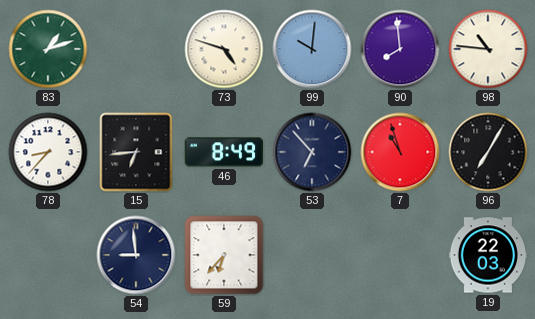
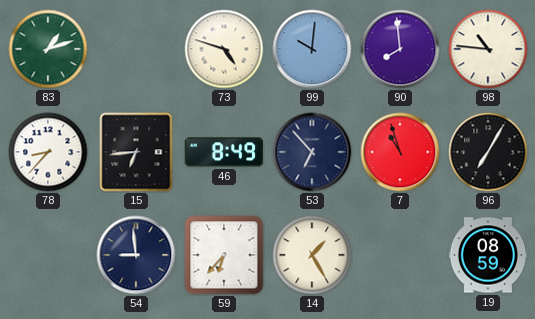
14: none -> 1:25
19: 22:03 -> 08:59
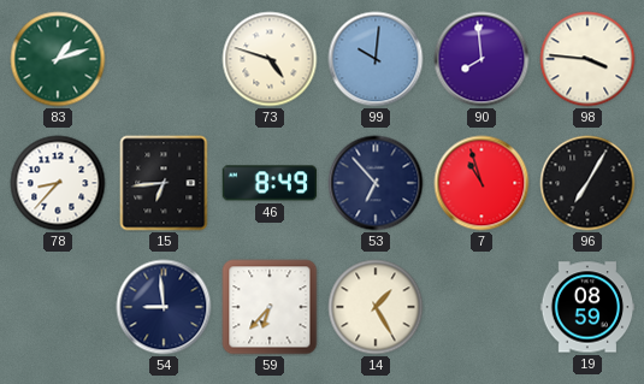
98: 10:46 -> 3:46
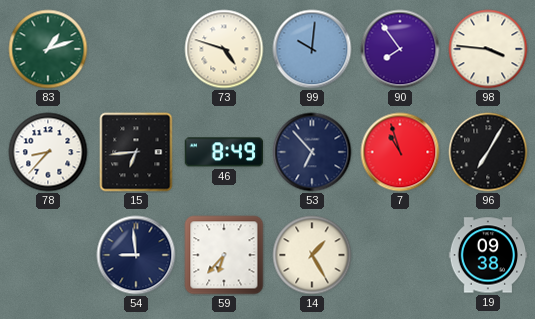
90: 7:59 -> 7:54
19: 08:59 -> 09:38
